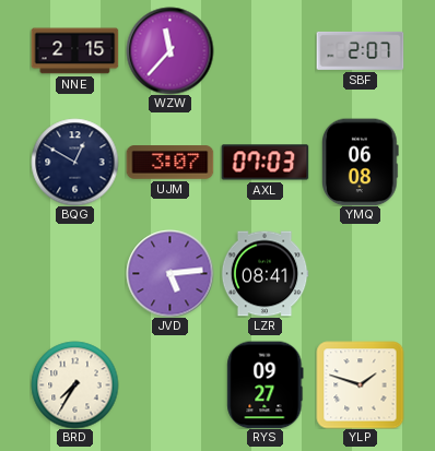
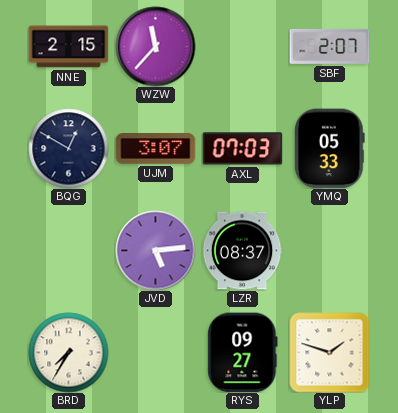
YMQ: 06:08 -> 05:33
LZR: 08:41 -> 08:37
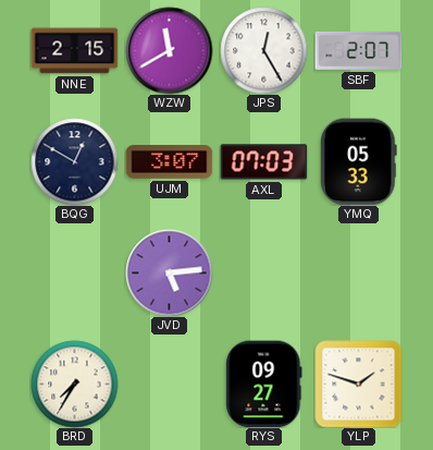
WZW: 11:37 -> 11:40
JPS: none -> 12:25
LZR: 08:37 -> none
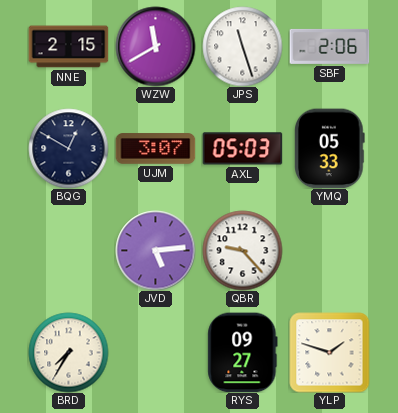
JPS: 12:25 -> 11:27
SBF: 2:07 -> 2:06
AXL: 07:03 -> 05:03
QBR: none -> 9:23
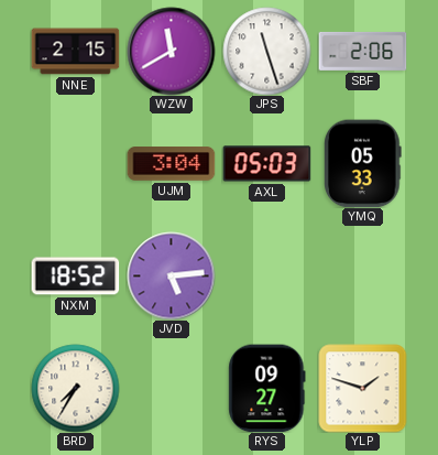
BQG: 12:50 -> none
UJM: 3:07 -> 3:04
NXM: none -> 18:52
QBR: 9:23 -> none
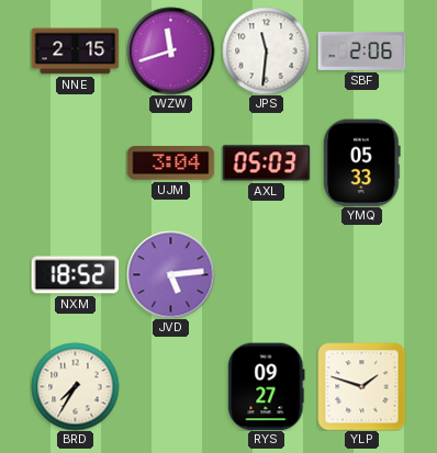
WZW: 11:40 -> 11:42
JPS: 11:27 -> 11:31
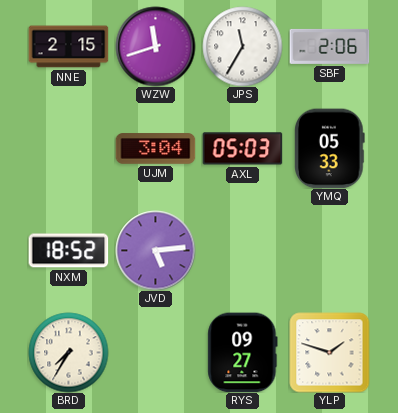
JPS: 11:31 -> 11:35
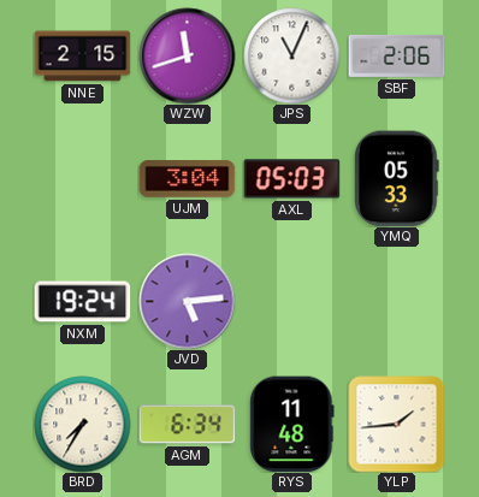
JPS: 11:35 -> 11:04
NXM: 18:52 -> 19:24
AGM: none -> 6:34
RYS: 09:27 -> 11:48
YLP: 1:48 -> 1:44
